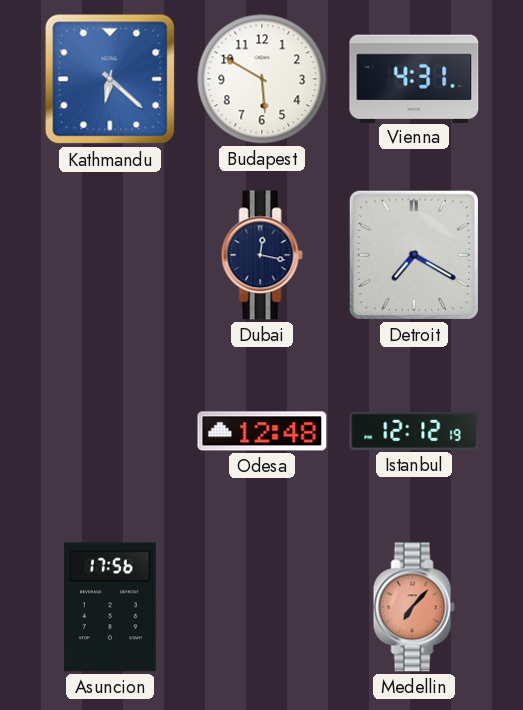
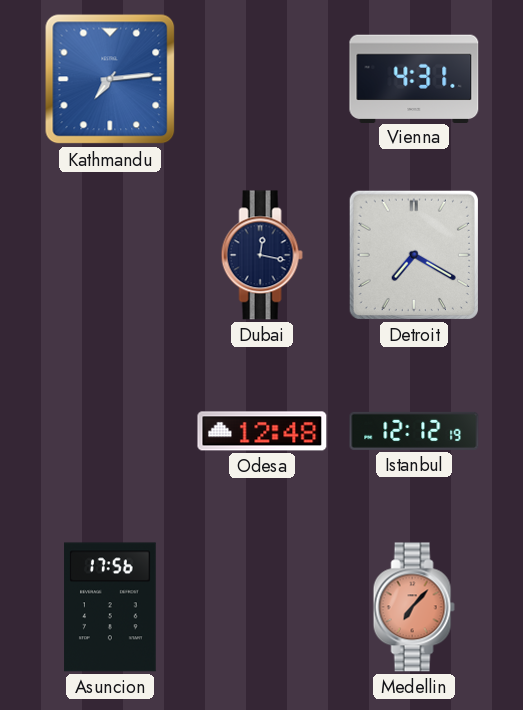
Kathmandu: 6:22 -> 7:14
Budapest: 5:50 -> none
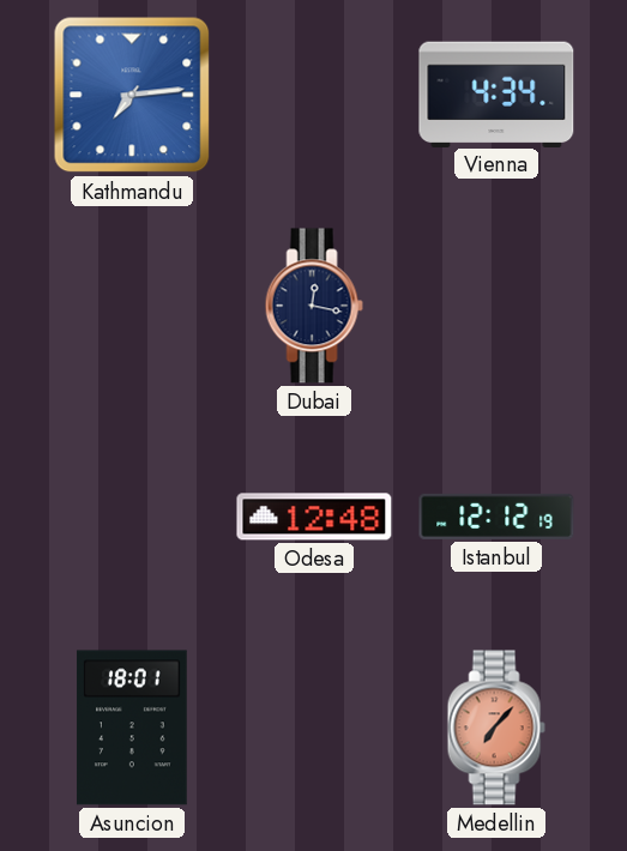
Vienna: 4:31 -> 4:34
Detroit: 7:20 -> none
Asuncion: 17:56 -> 18:01
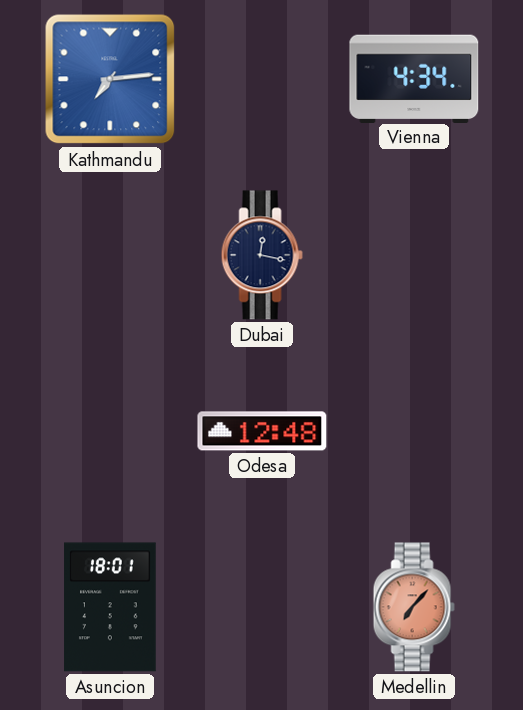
Istanbul: 12:12 -> none
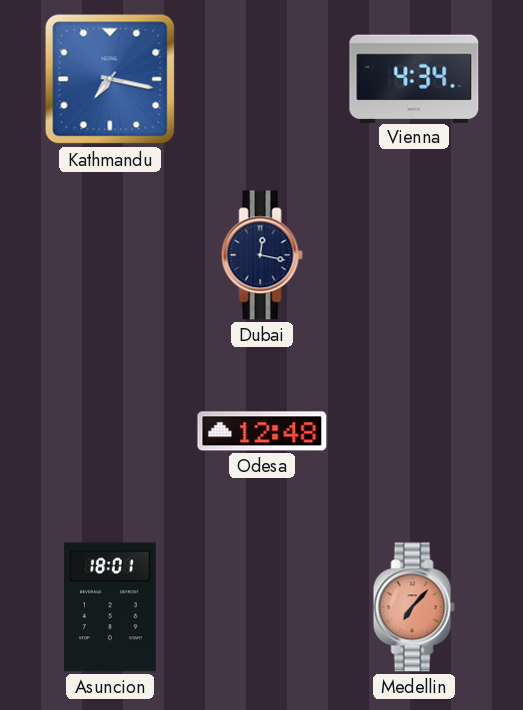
Kathmandu: 7:14 -> 7:17
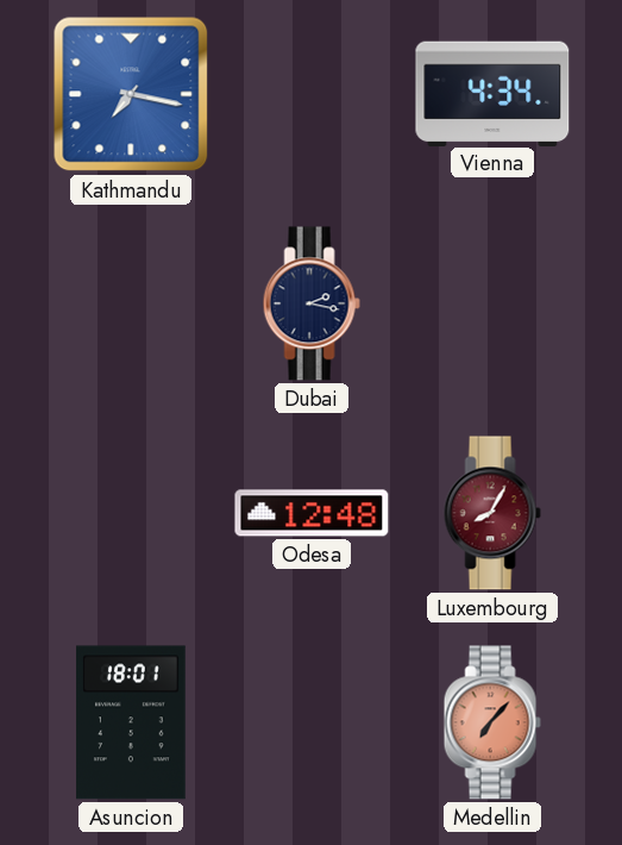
Dubai: 12:17 -> 2:17
Luxembourg: none -> 8:05
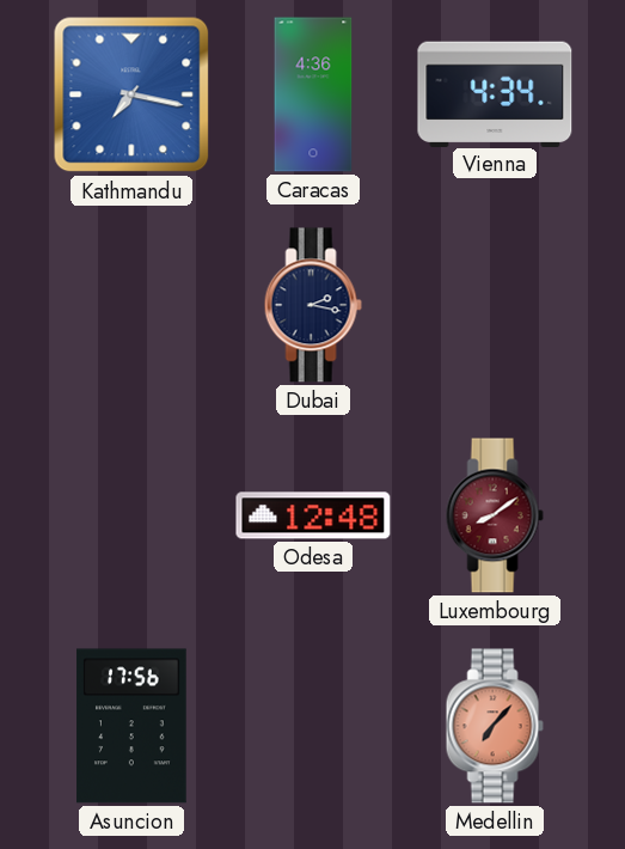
Caracas: none -> 4:36
Luxembourg: 8:05 -> 8:09
Asuncion: 18:01 -> 17:56
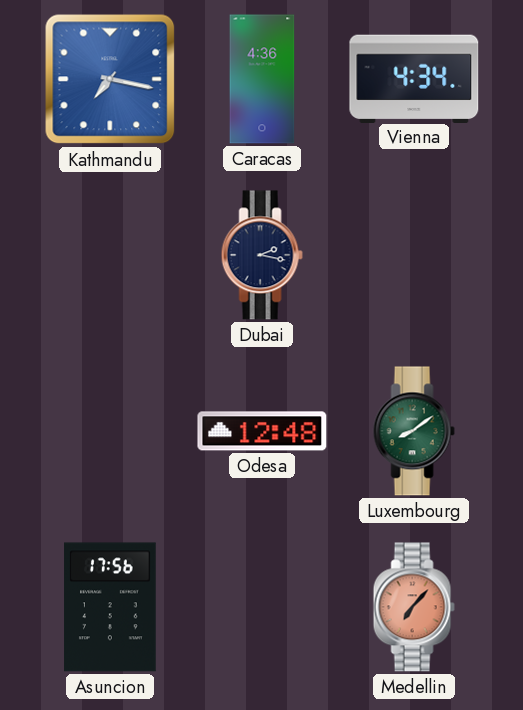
Luxembourg dial: burgundy -> green
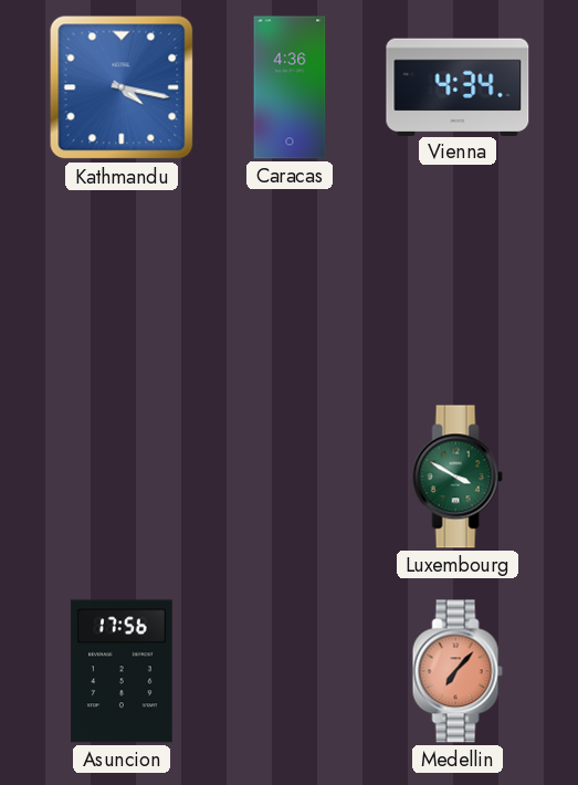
Kathmandu: 7:17 -> 4:17
Dubai: 2:17 -> none
Odesa: 12:48 -> none
Luxembourg: 8:09 -> 3:50
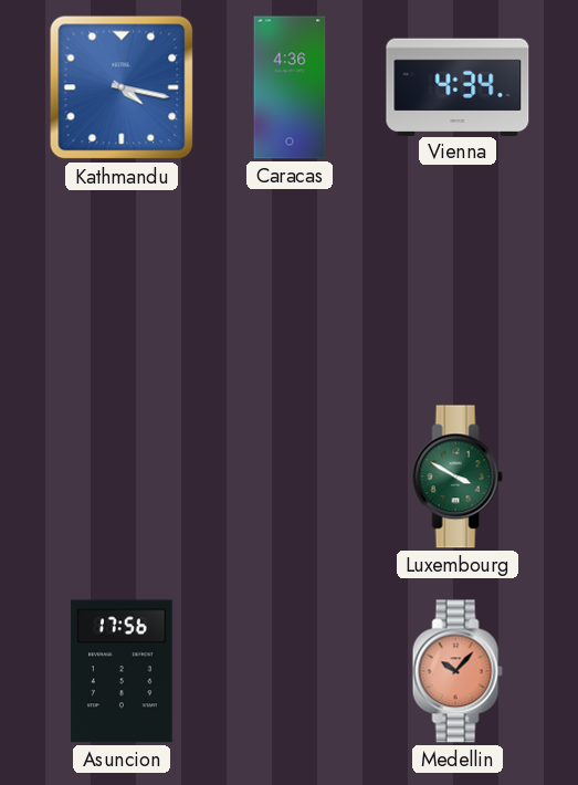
Medellin: 7:07 -> 10:07
